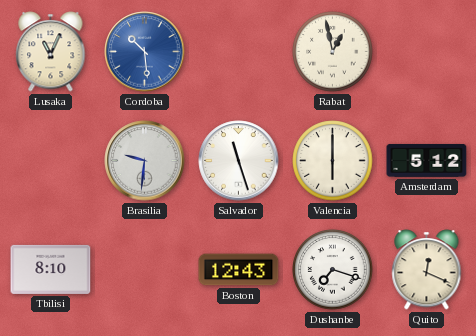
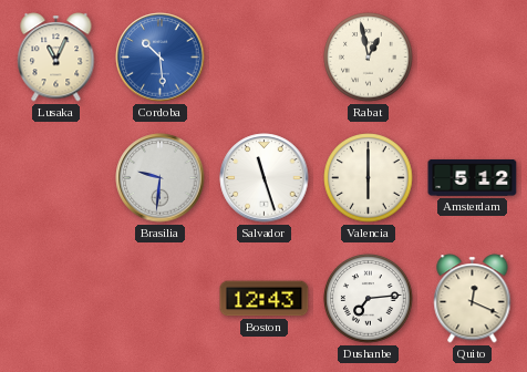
Tbilisi: 8:10 -> none
Dushanbe: 7:18 -> 7:14
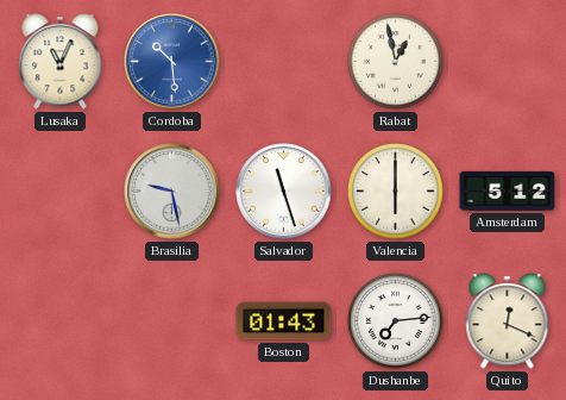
Brasilia: 9:31 -> 9:28
Boston: 12:43 -> 01:43
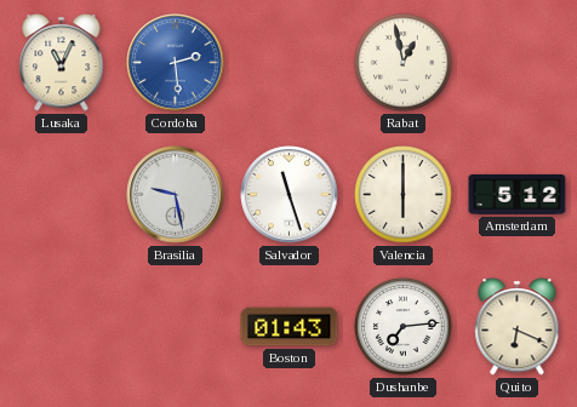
Cordoba: 10:29 -> 2:29
Quito: 12:19 -> 6:19
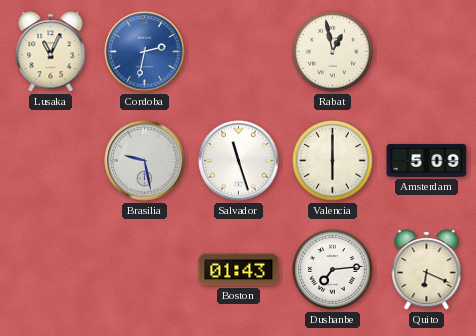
Cordoba: 2:29 -> 2:32
Amsterdam: 5:12 -> 5:09
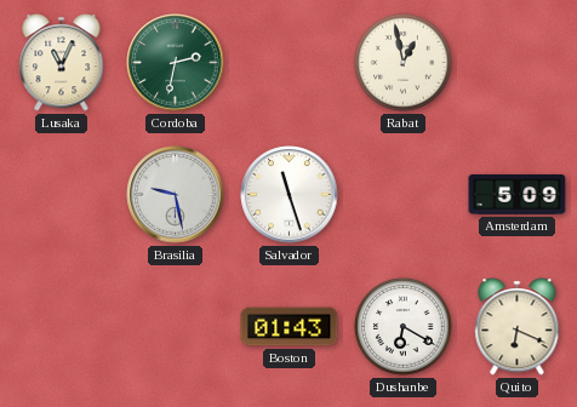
Cordoba dial: blue -> green
Valencia: 6:00 -> none
Dushanbe: 7:14 -> 6:20
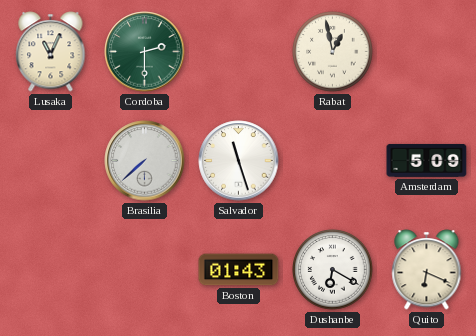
Cordoba: 2:32 -> 2:30
Brasilia: 9:28 -> 7:38
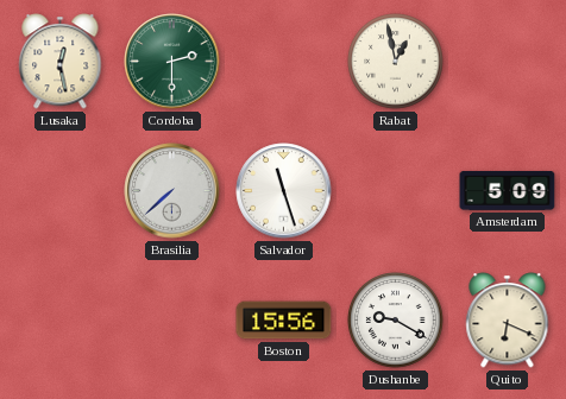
Lusaka: 11:04 -> 12:28
Boston: 01:43 -> 15:56
Dushanbe: 6:20 -> 9:20
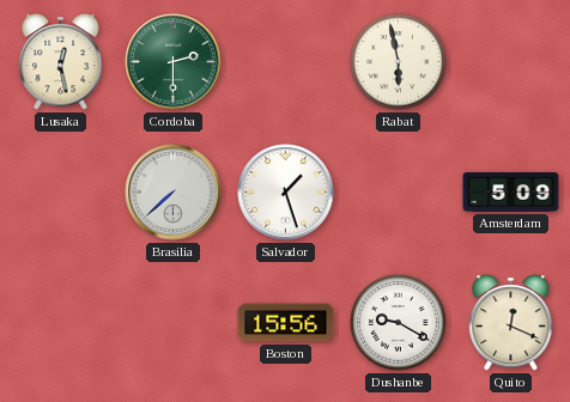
Rabat: 12:58 -> 5:58
Salvador: 11:27 -> 1:27
Quito: 6:19 -> 12:19
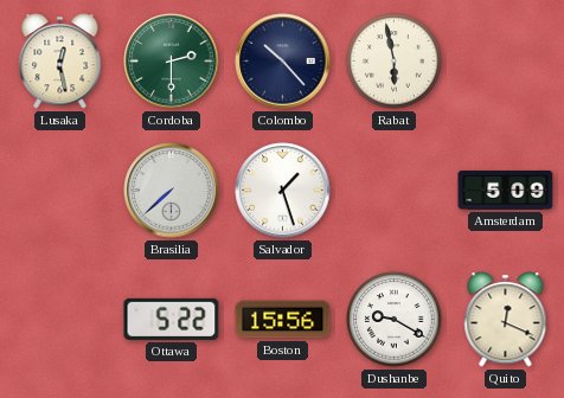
Colombo: none -> 10:23
Ottawa: none -> 5:22
